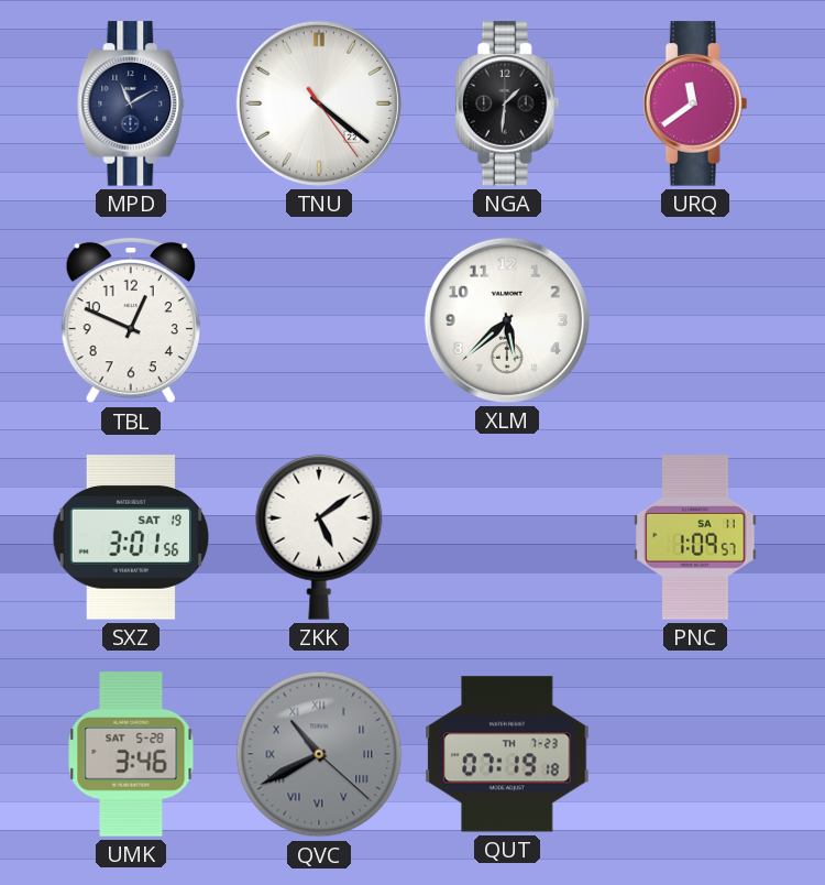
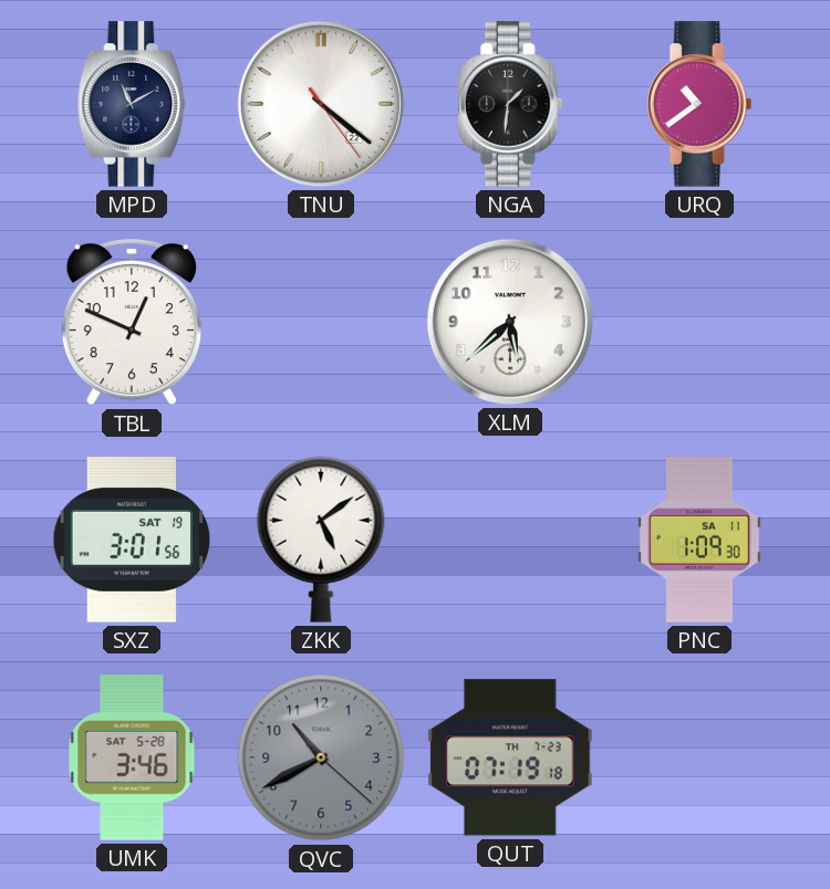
URQ: 11:39 -> 10:39
PNC: 1:09:57 -> 1:09:30
QVC numerals: Roman -> Arabic
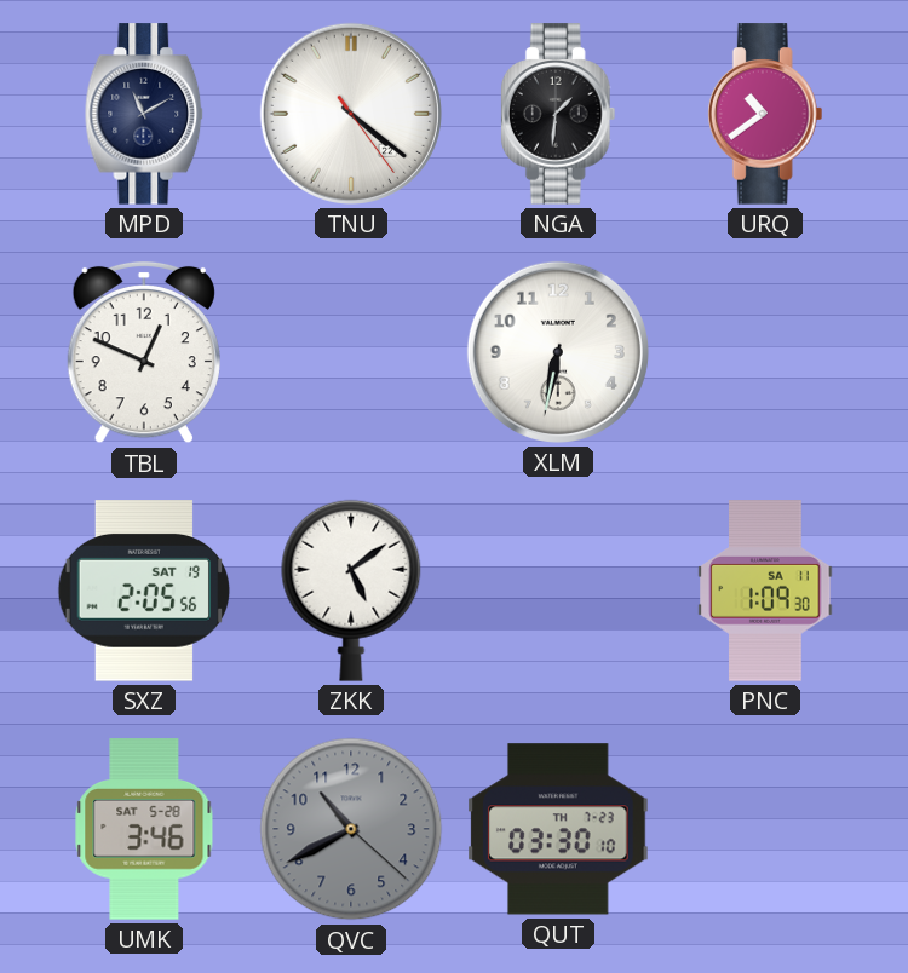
XLM: 5:38 -> 6:32
SXZ: 3:01 -> 2:05
QUT: 07:19 -> 03:30
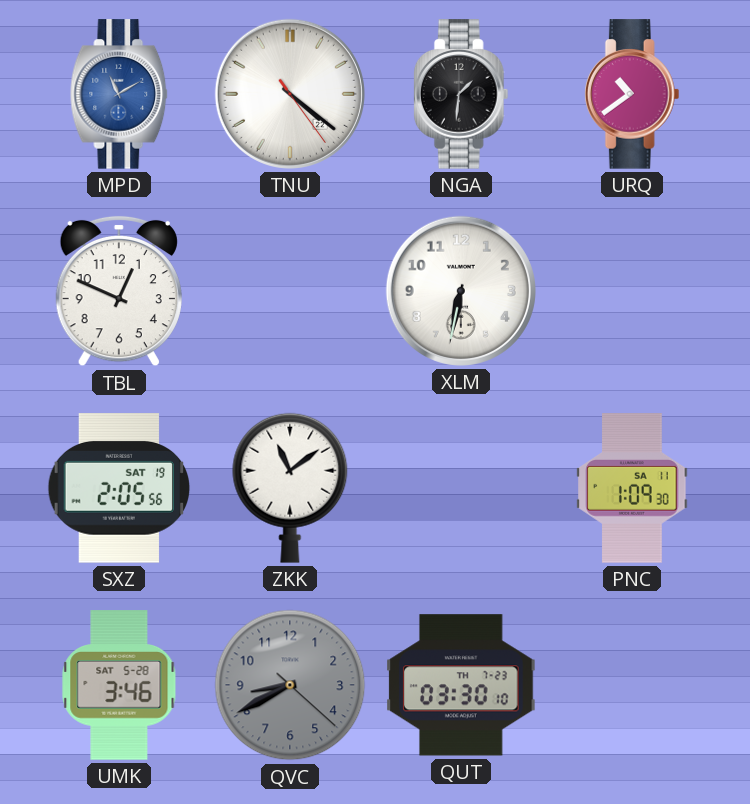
MPD dial: navy -> blue
ZKK: 5:09 -> 11:09
QVC: 10:40 -> 8:40
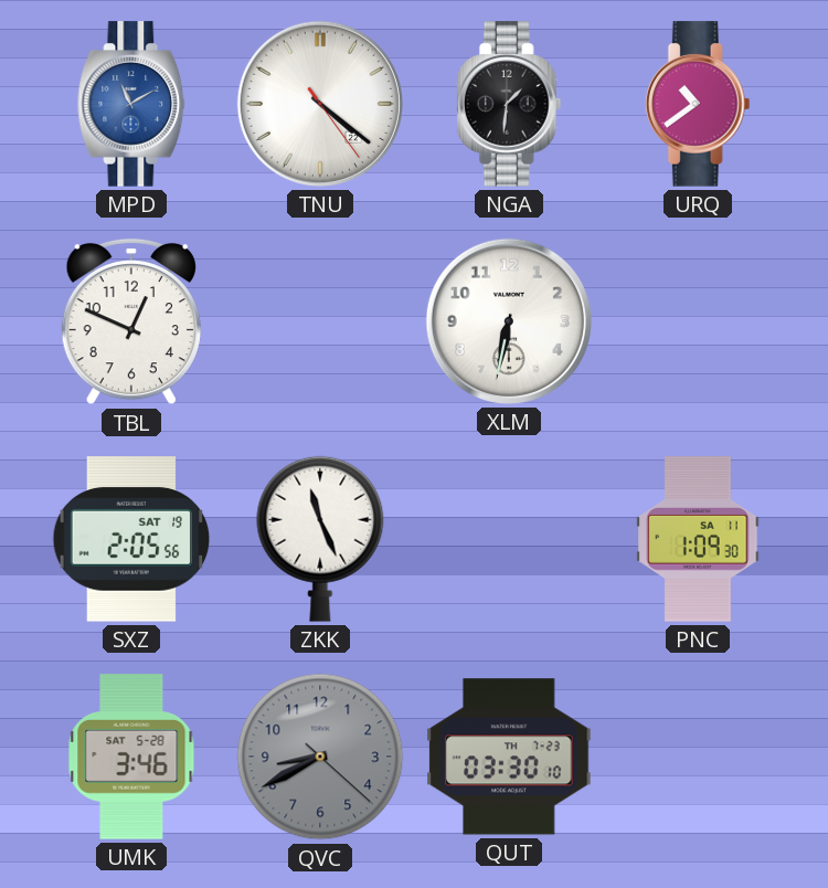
ZKK: 11:09 -> 11:26
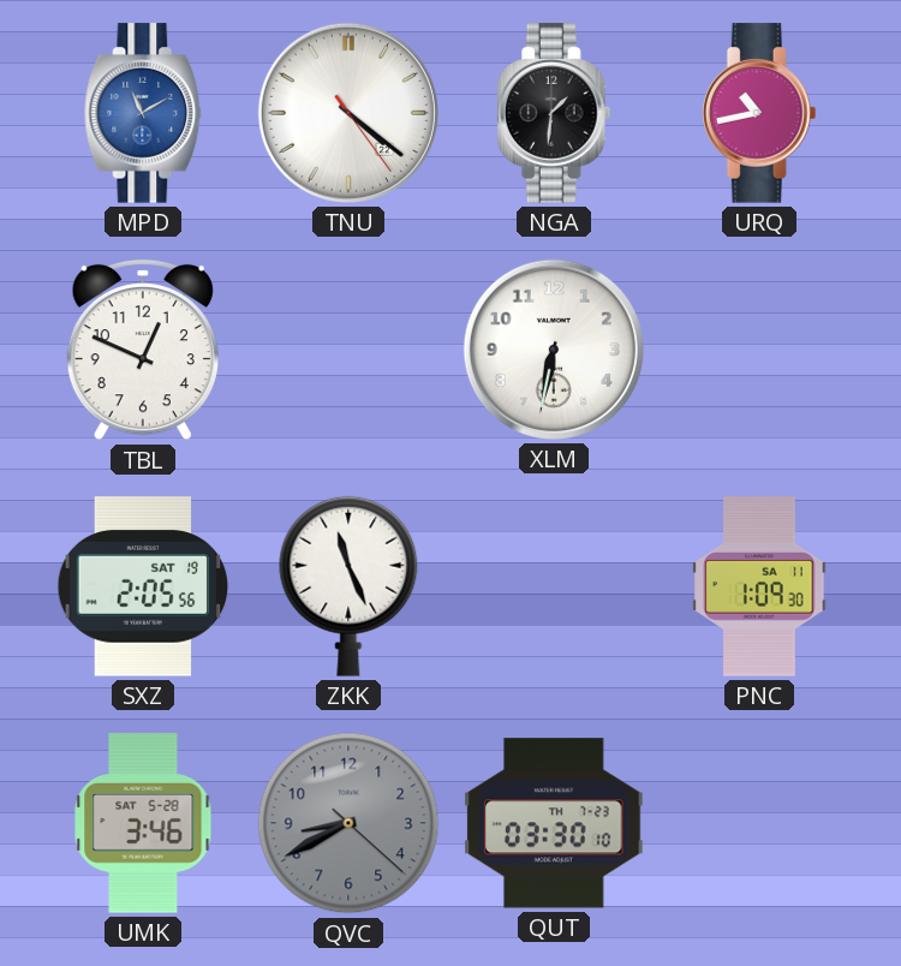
URQ: 10:39 -> 10:43
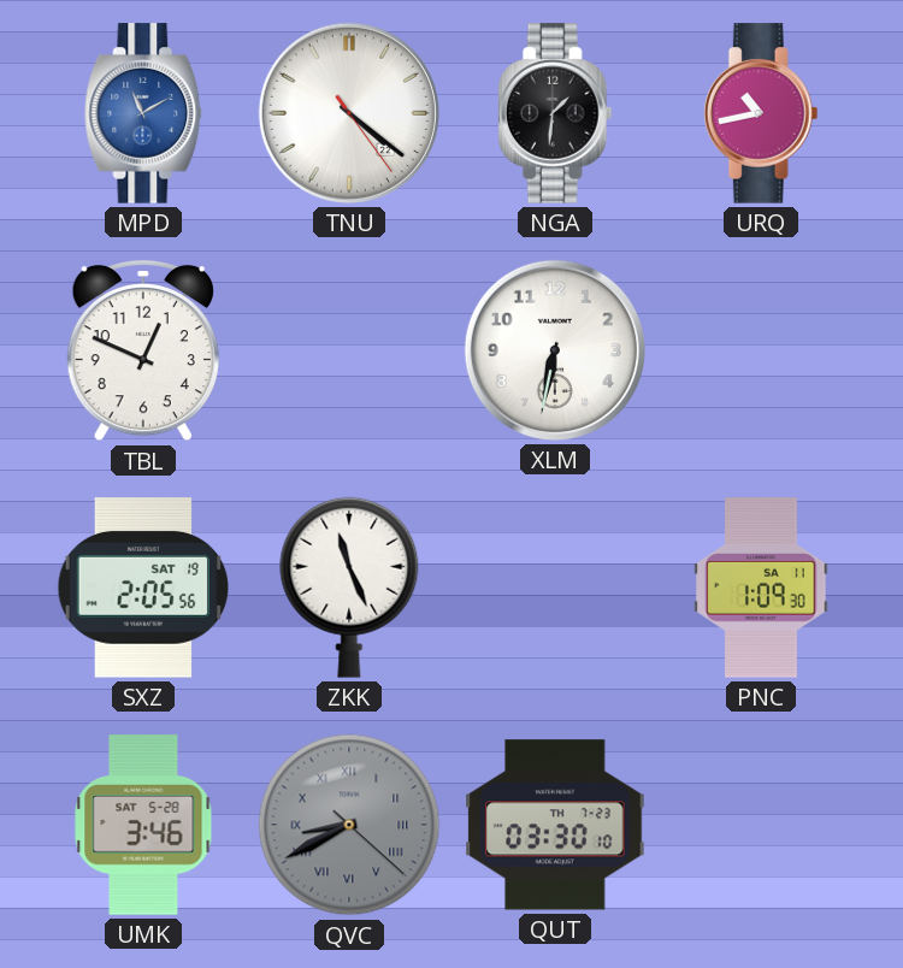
QVC numerals: Arabic -> Roman
